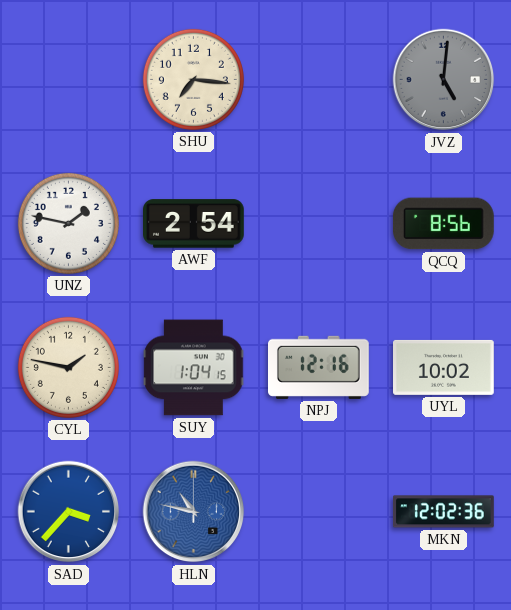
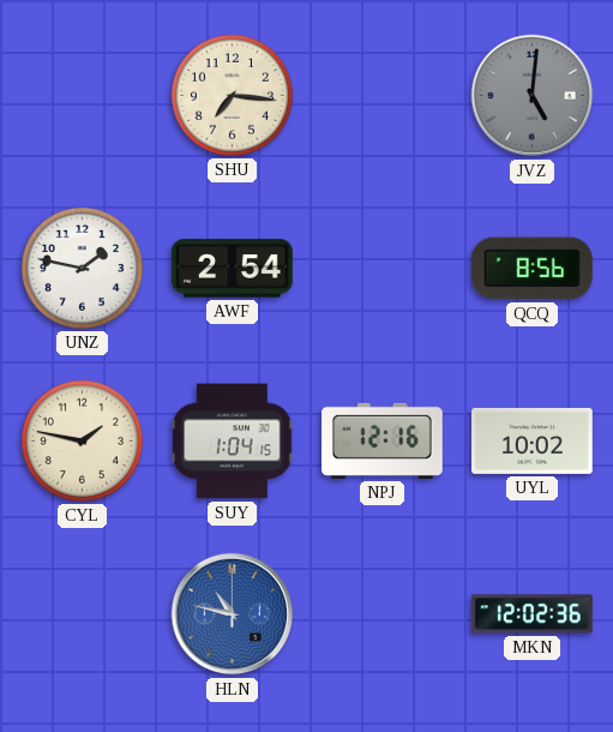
SAD: 3:37 -> none
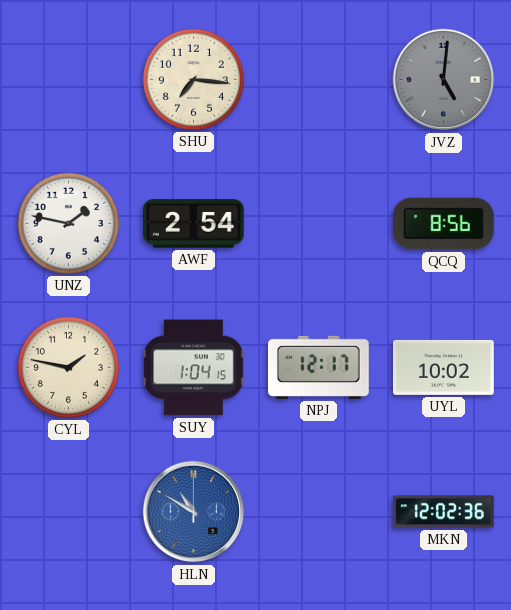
NPJ: 12:16 -> 12:17
HLN: 10:47 -> 10:50
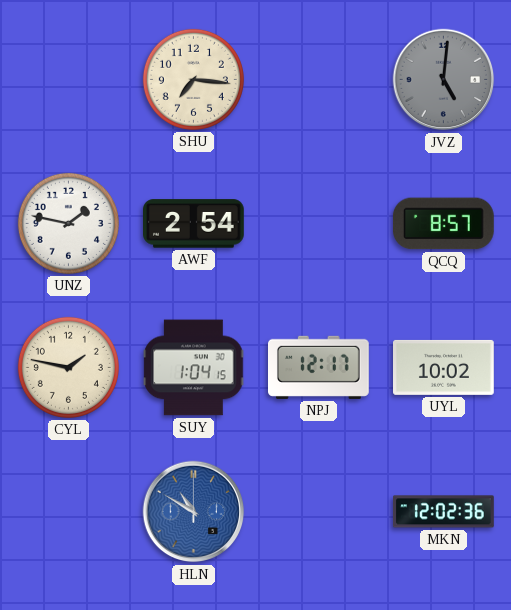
QCQ: 8:56 -> 8:57
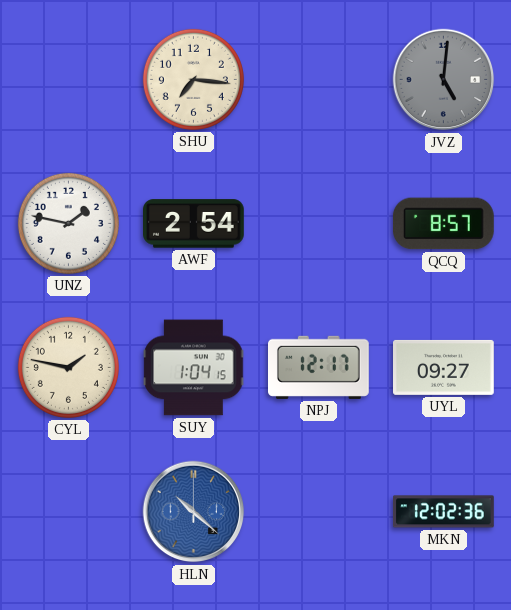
UYL: 10:02 -> 09:27
HLN: 10:50 -> 10:22
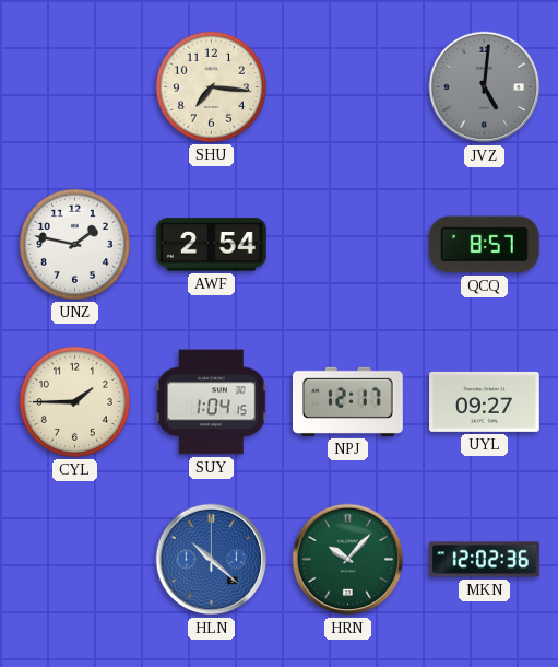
CYL: 1:47 -> 1:45
HRN: none -> 10:07
